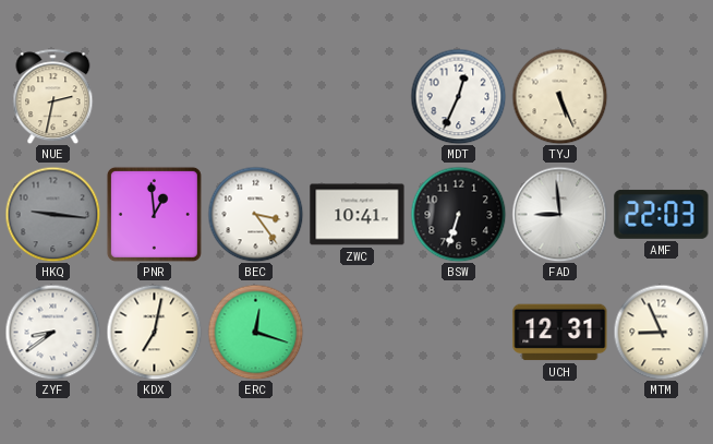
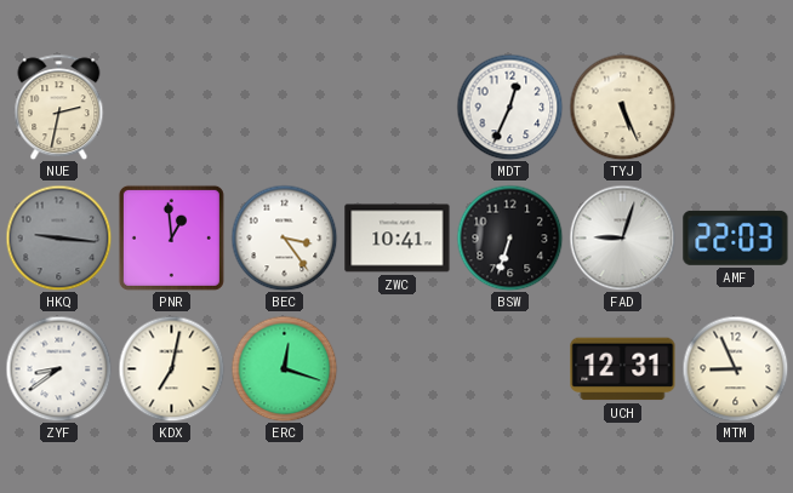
FAD: 8:59 -> 9:03
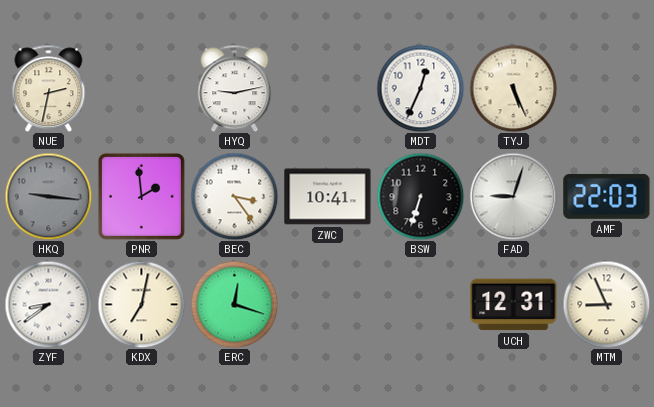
HYQ: none -> 9:13
PNR: 12:59 -> 1:59
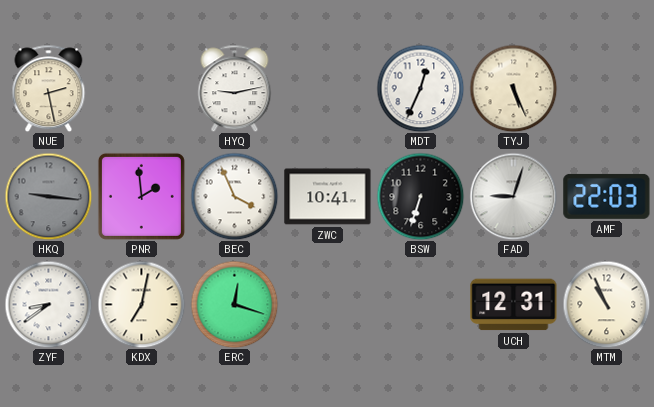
NUE: 2:32 -> 2:28
BEC: 3:24 -> 3:56
MTM: 8:56 -> 10:56
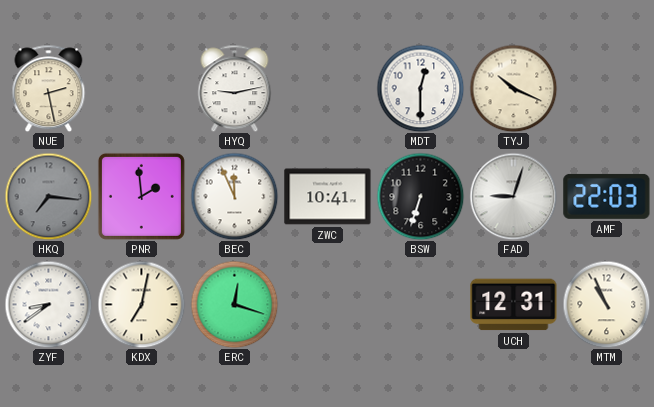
MDT: 12:34 -> 12:30
TYJ: 5:26 -> 10:19
HKQ: 9:16 -> 7:16
BEC: 3:56 -> 11:56
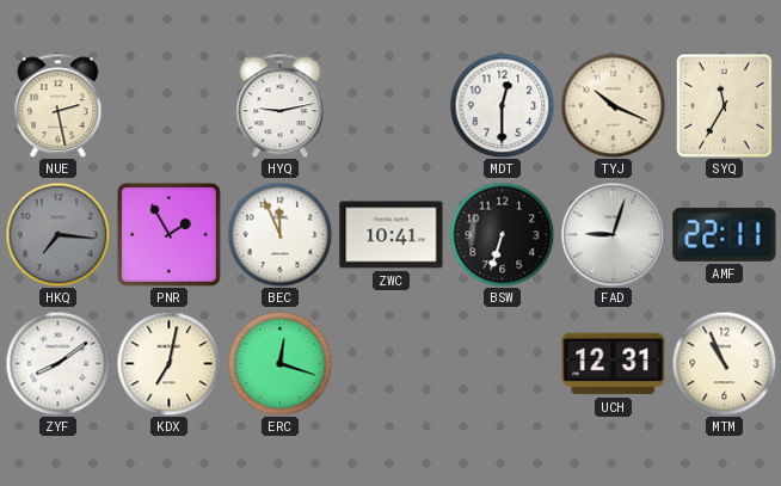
SYQ: none -> 11:35
PNR: 1:59 -> 1:55
AMF: 22:03 -> 22:11
ZYF: 8:39 -> 8:09
